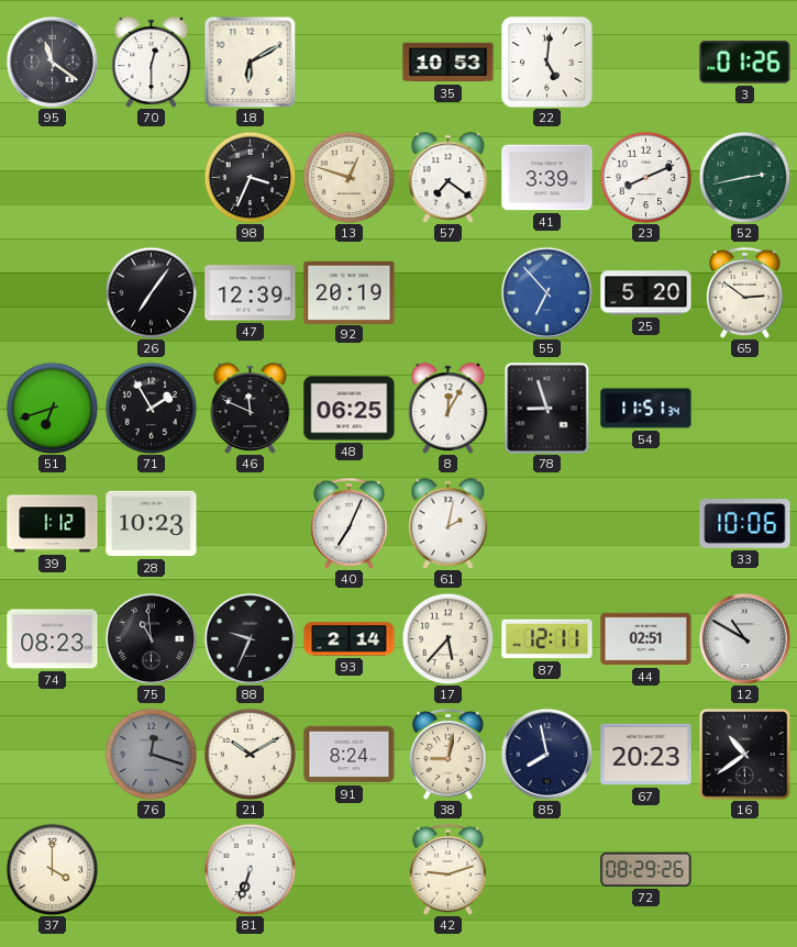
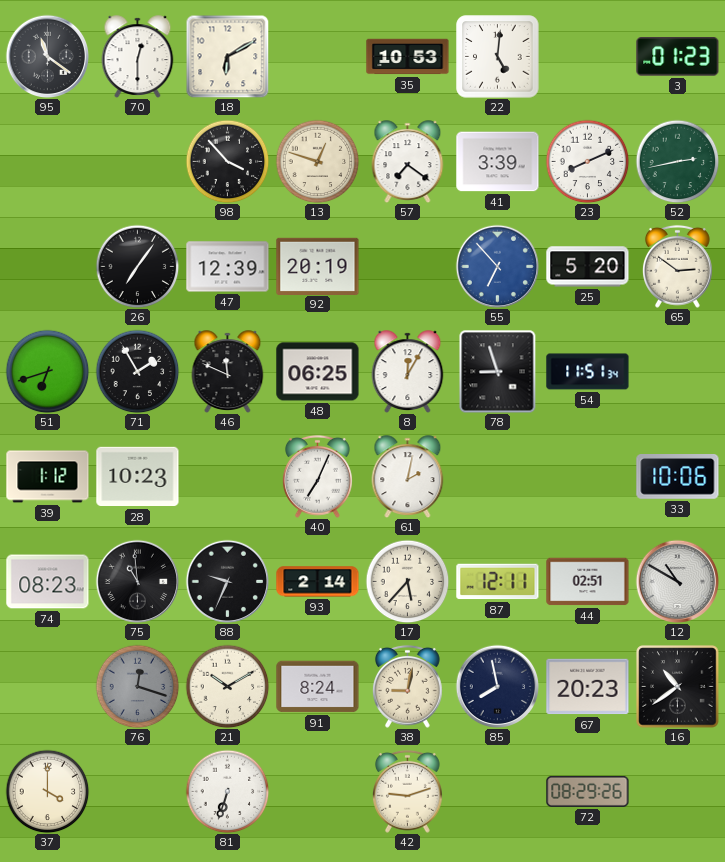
3: 01:26 -> 01:23
98: 3:34 -> 3:53
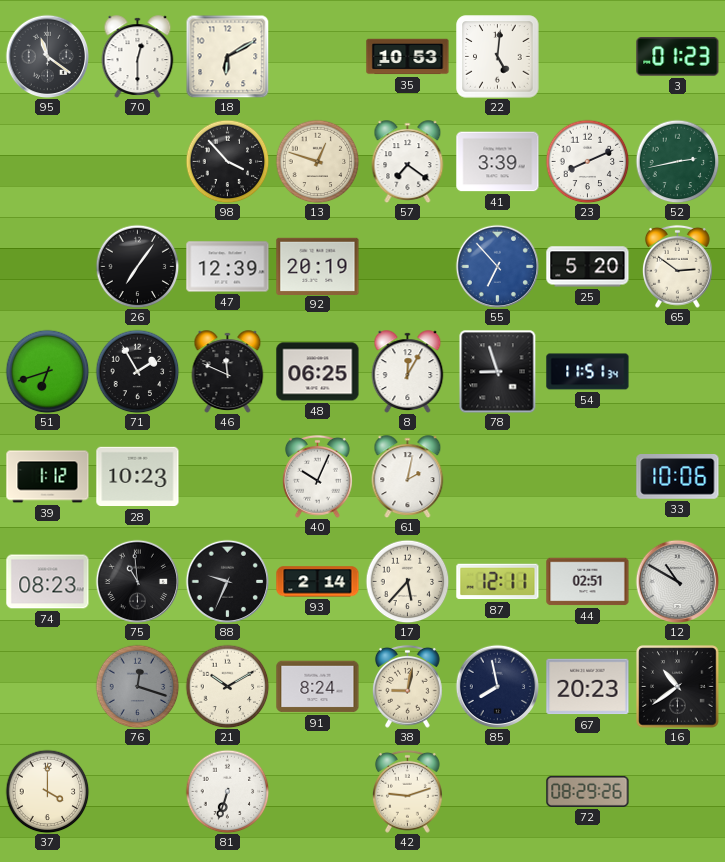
40: 7:04 -> 10:04
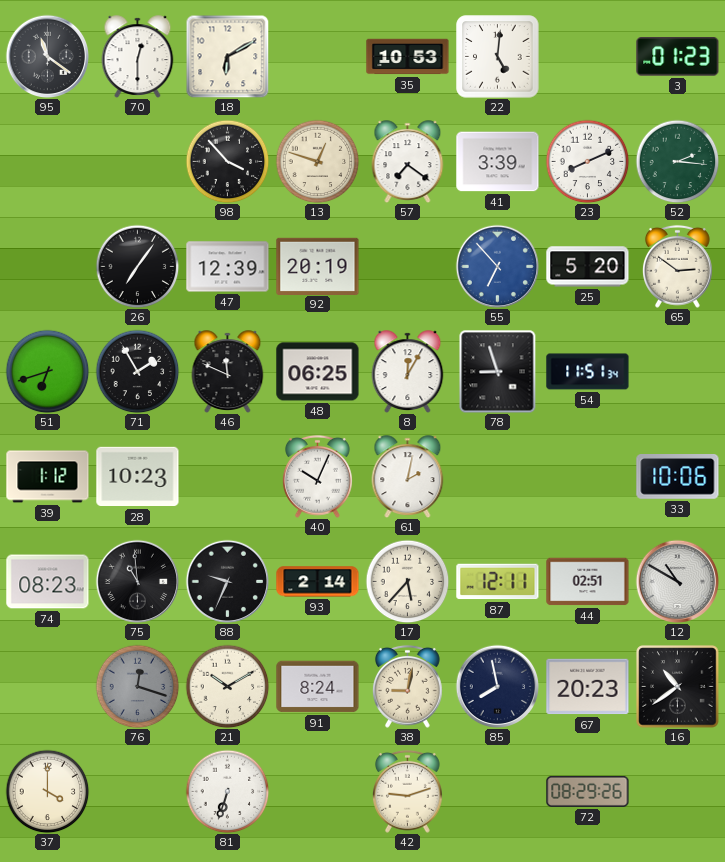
52: 2:43 -> 2:16
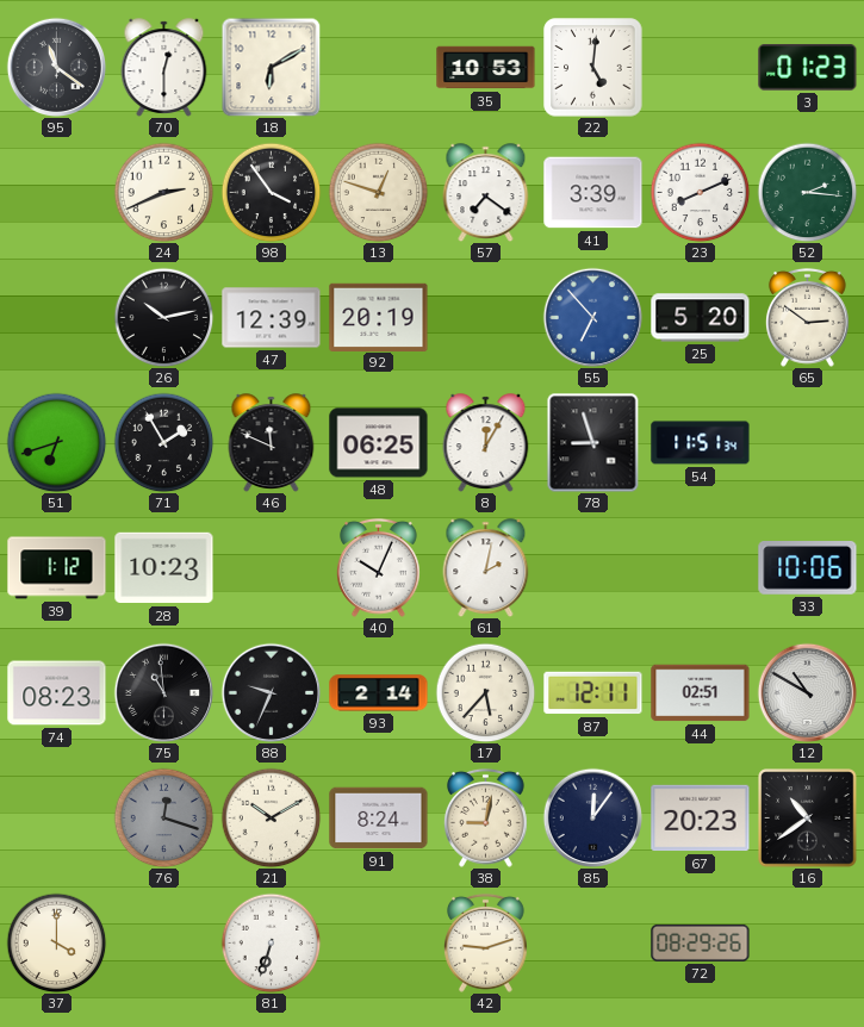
24: none -> 2:41
98: 3:53 -> 3:54
26: 7:06 -> 10:13
85: 7:58 -> 12:06
